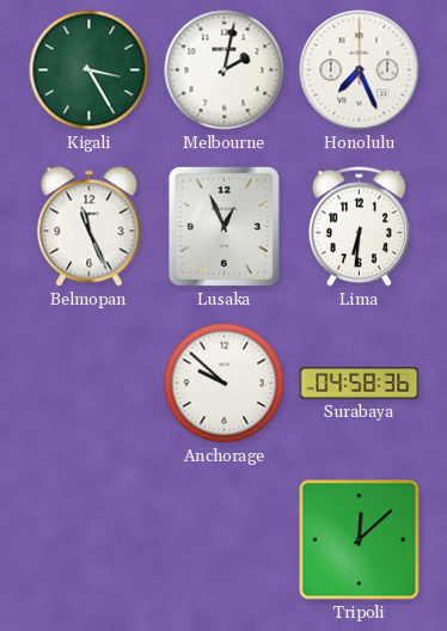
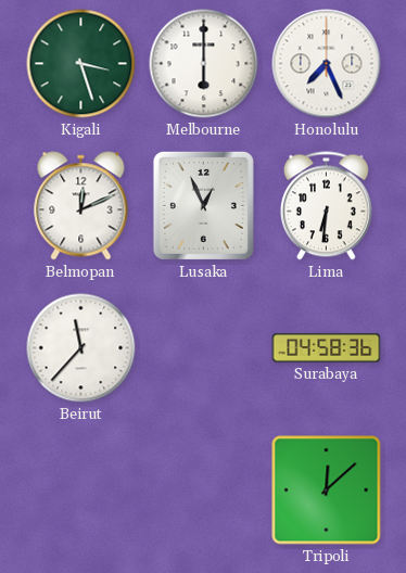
Kigali: 3:25 -> 3:27
Melbourne: 2:02 -> 6:00
Belmopan: 11:26 -> 12:11
Beirut: none -> 11:37
Anchorage: 9:52 -> none
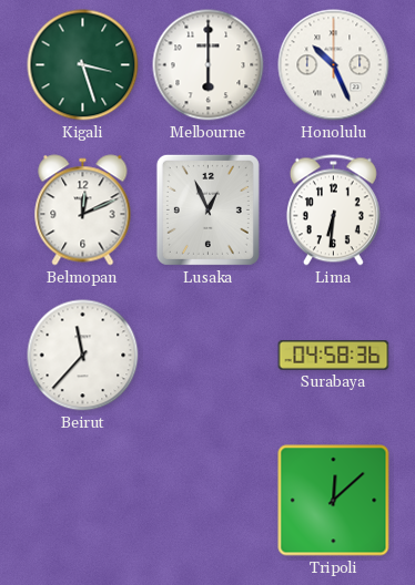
Honolulu: 7:26 -> 10:26
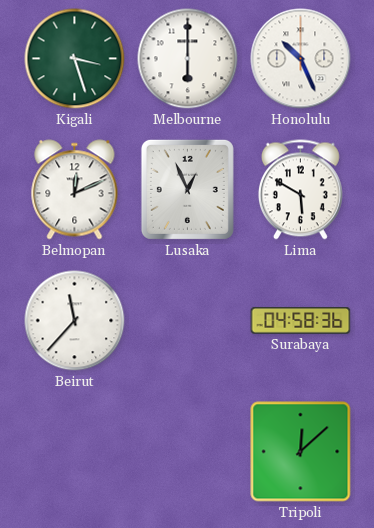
Lima: 6:31 -> 5:50
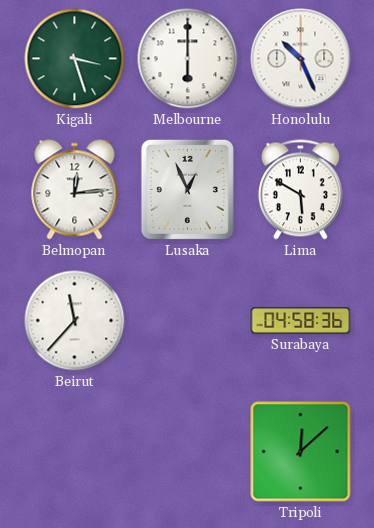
Belmopan: 12:11 -> 12:14
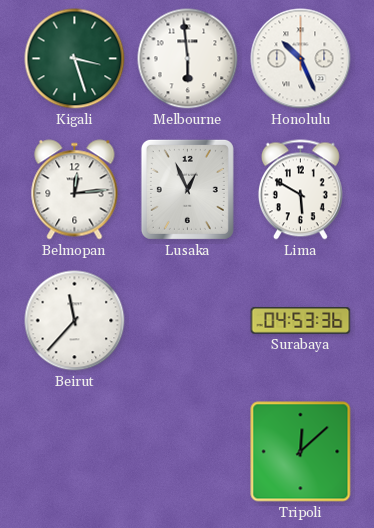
Melbourne: 6:00 -> 5:59
Surabaya: 04:58 -> 04:53
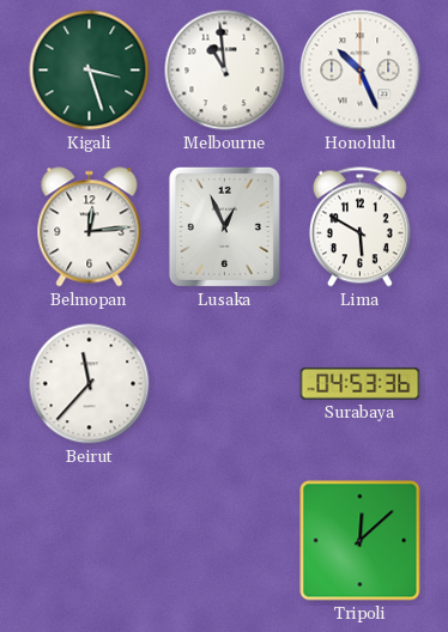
Melbourne: 5:59 -> 10:59
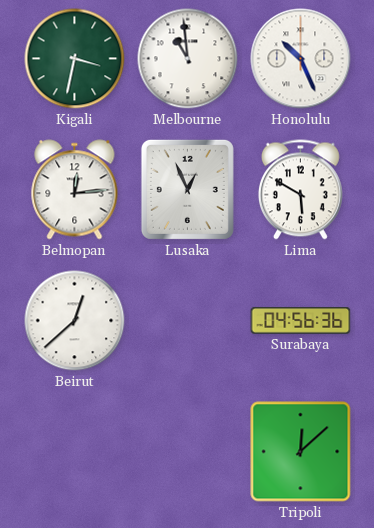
Kigali: 3:27 -> 3:32
Beirut: 11:37 -> 12:38
Surabaya: 04:53 -> 04:56
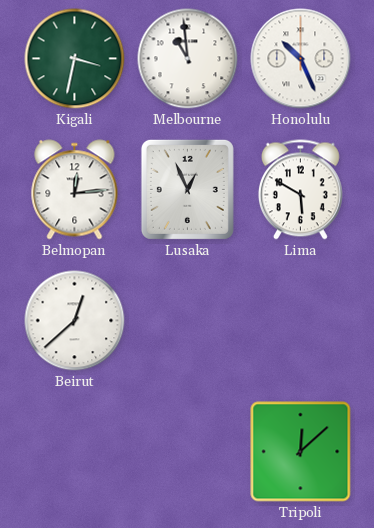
Surabaya: 04:56 -> none
